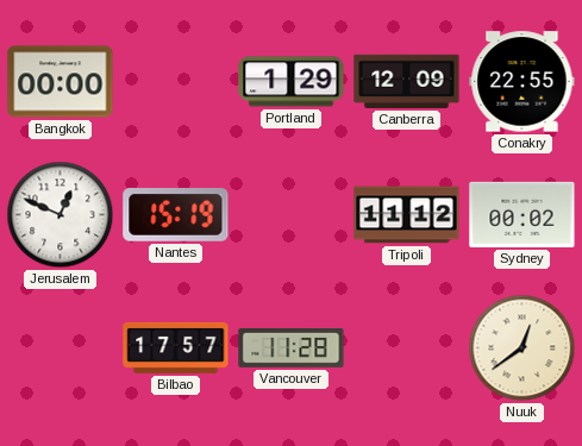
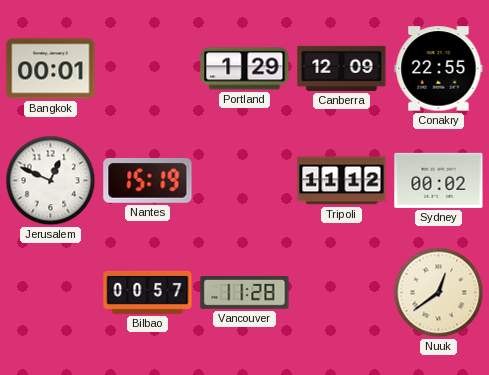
Bangkok: 00:00 -> 00:01
Bilbao: 17:57 -> 00:57
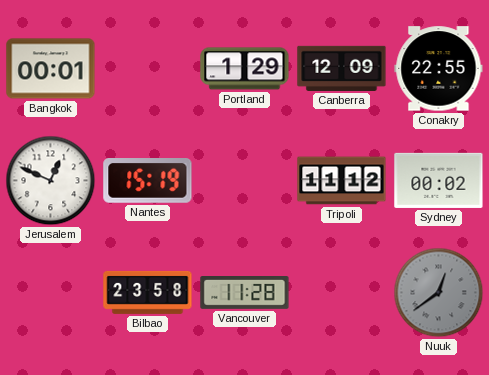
Bilbao: 00:57 -> 23:58
Nuuk dial: cream -> grey
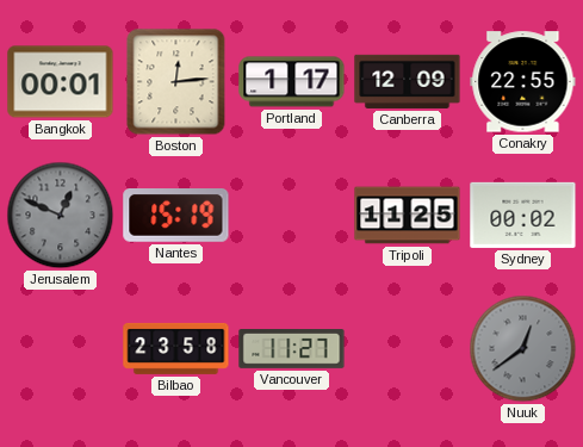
Boston: none -> 12:14
Portland: 1:29 -> 1:17
Jerusalem dial: white -> grey
Tripoli: 11:12 -> 11:25
Vancouver: 11:28 -> 11:27
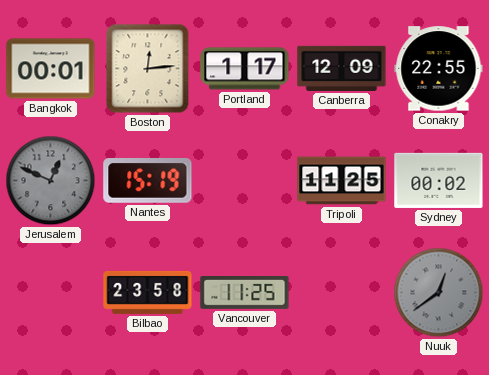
Vancouver: 11:27 -> 11:25
